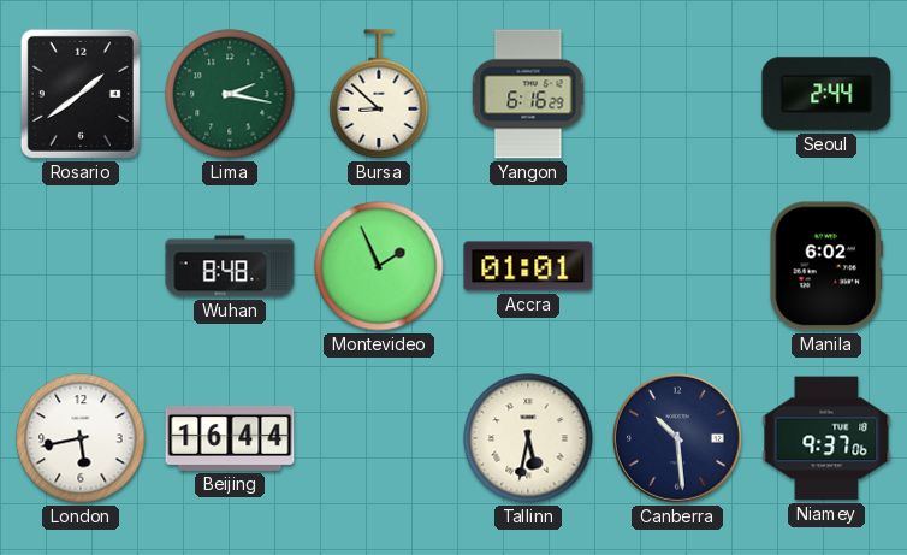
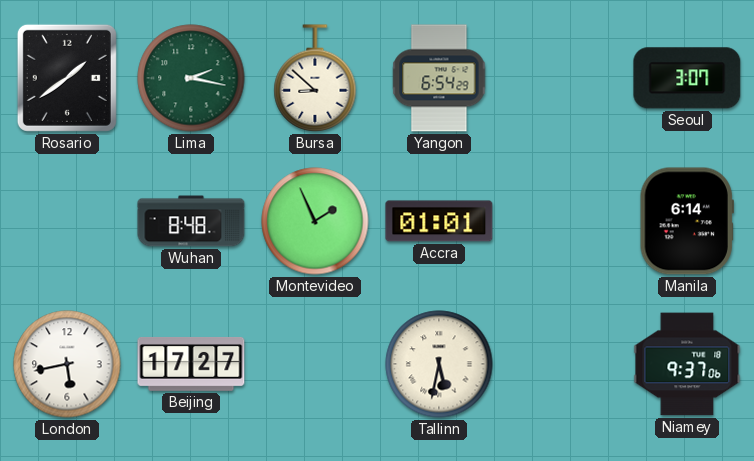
Yangon: 6:16 -> 6:54
Seoul: 2:44 -> 3:07
Manila: 6:02 -> 6:14
Beijing: 16:44 -> 17:27
Canberra: 10:29 -> none
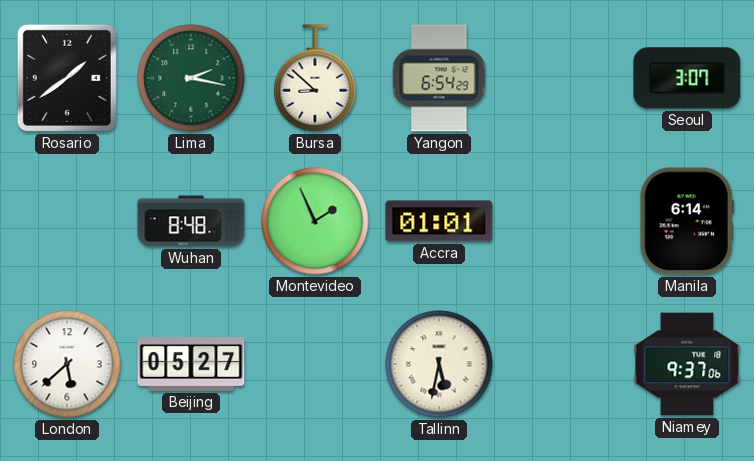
London: 5:43 -> 5:38
Beijing: 17:27 -> 05:27
